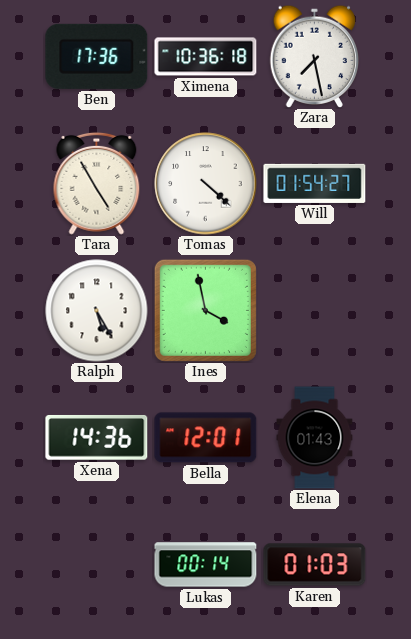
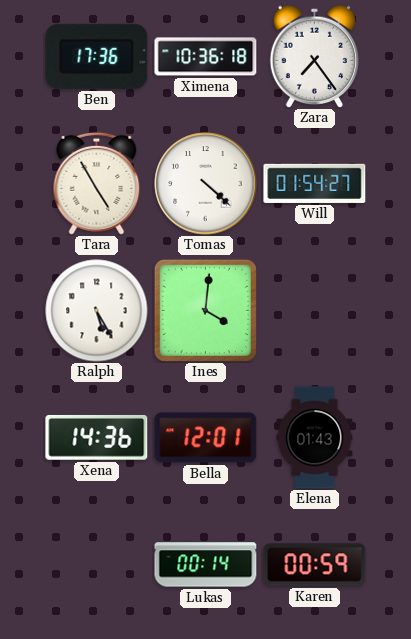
Zara: 7:28 -> 7:24
Ines: 3:58 -> 4:01
Karen: 01:03 -> 00:59
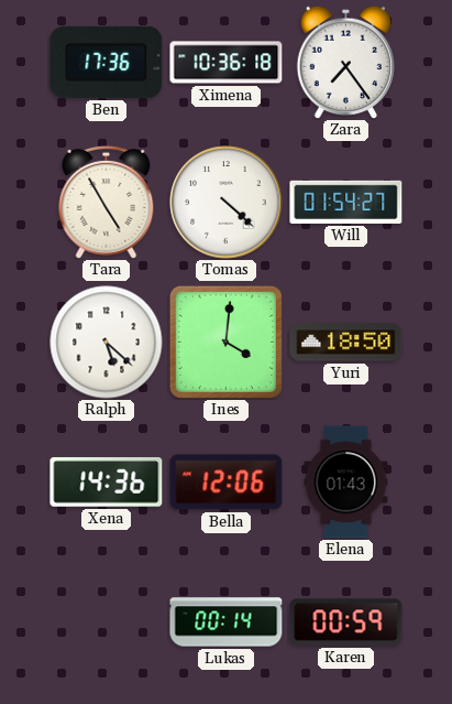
Ralph: 5:25 -> 5:22
Yuri: none -> 18:50
Bella: 12:01 -> 12:06
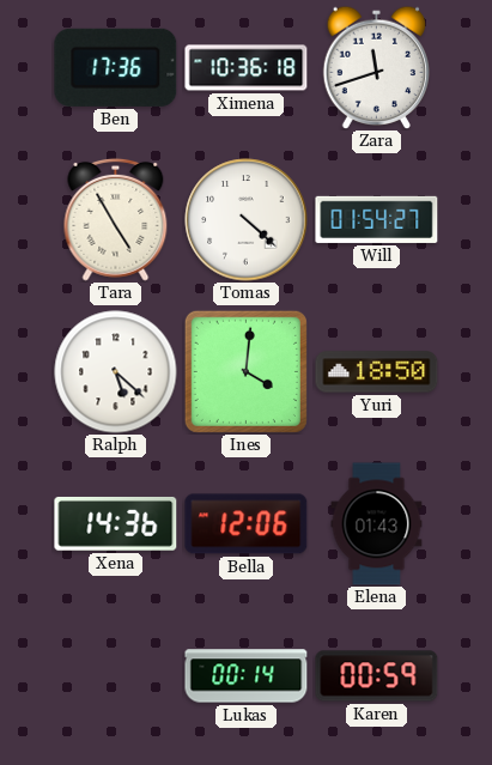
Zara: 7:24 -> 11:42
